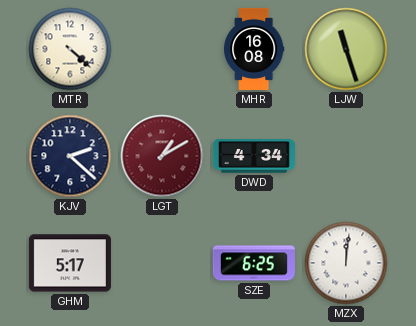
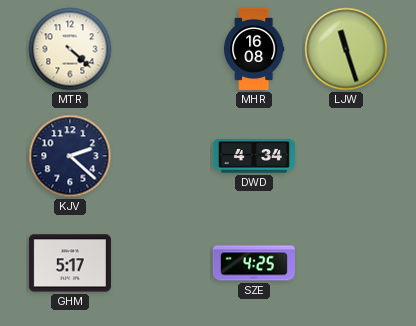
LGT: 1:10 -> none
SZE: 6:25 -> 4:25
MZX: 12:01 -> none
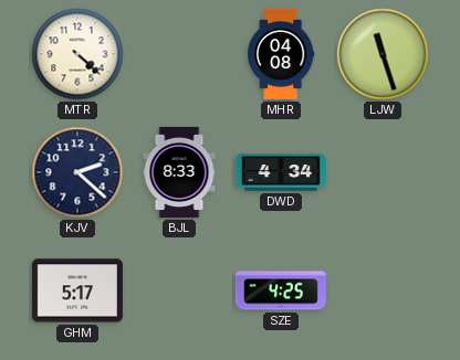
MHR: 16:08 -> 04:08
BJL: none -> 8:33
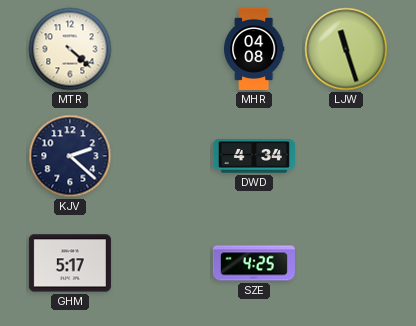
BJL: 8:33 -> none
